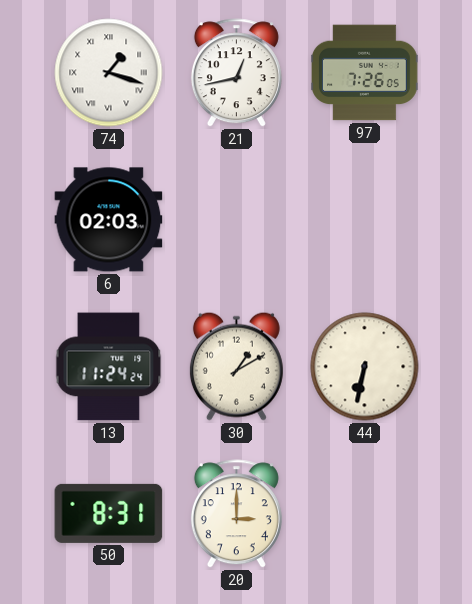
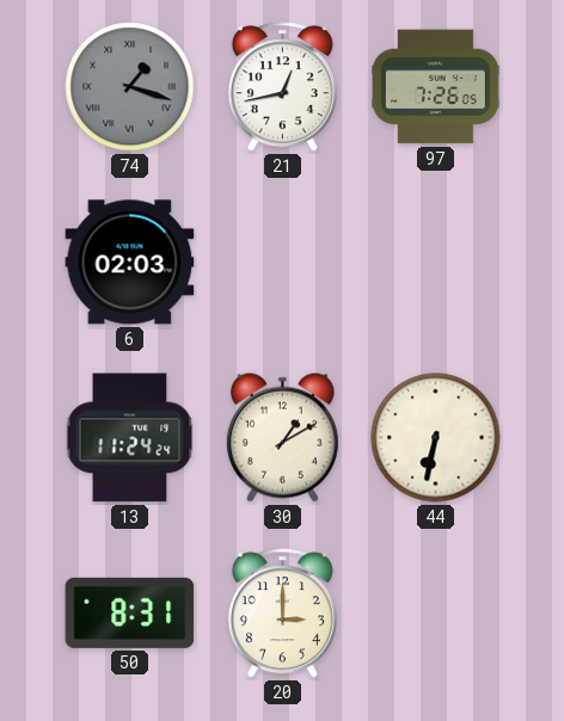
74 dial: white -> grey
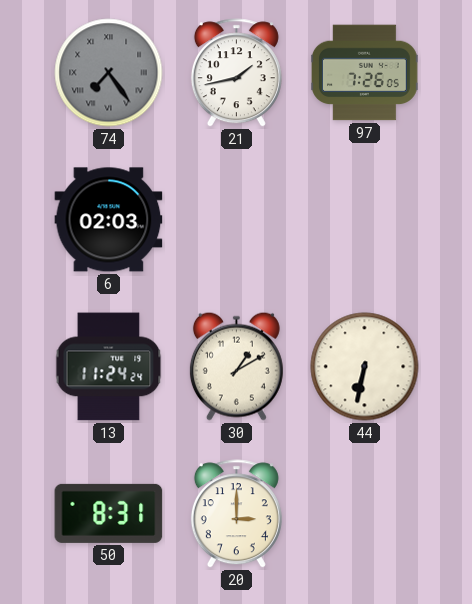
74: 1:18 -> 7:24
21: 12:43 -> 1:43
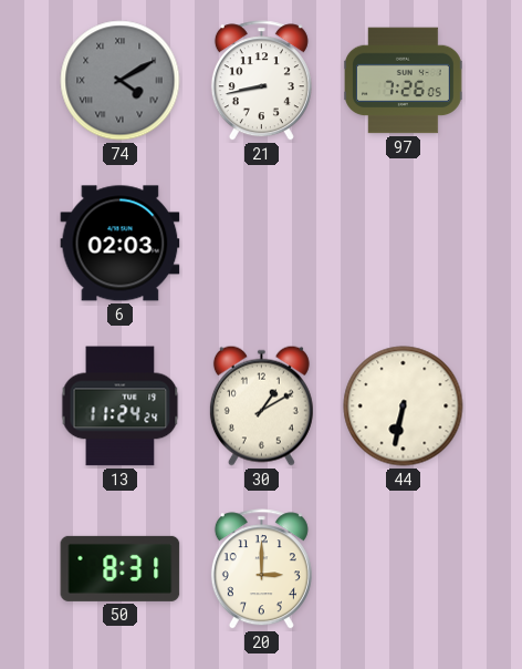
74: 7:24 -> 4:10
21: 1:43 -> 8:43
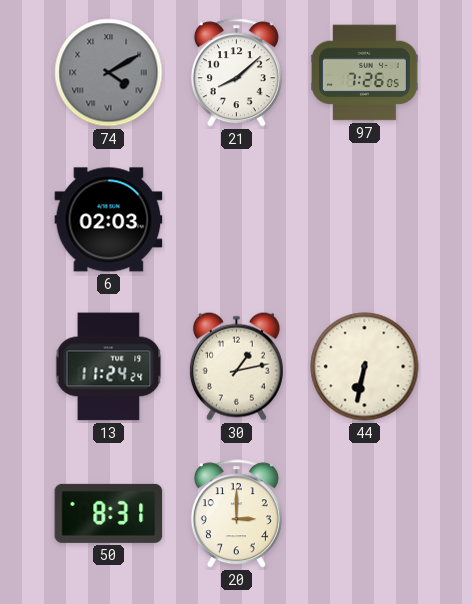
21: 8:43 -> 8:08
30: 1:10 -> 1:13
